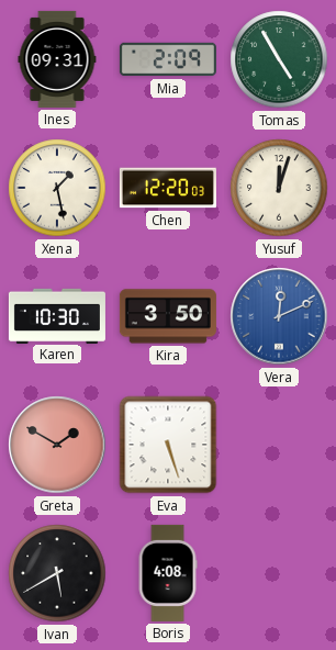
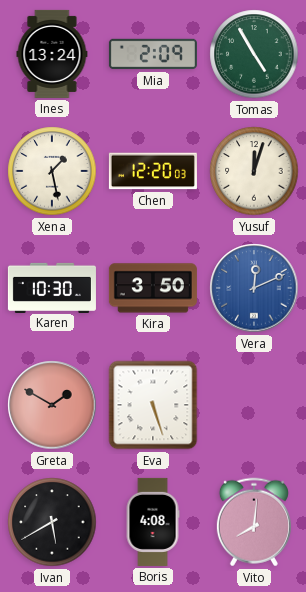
Ines: 09:31 -> 13:24
Vito: none -> 8:01
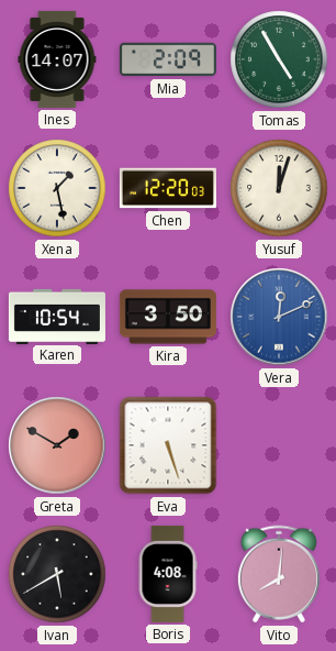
Ines: 13:24 -> 14:07
Karen: 10:30 -> 10:54
